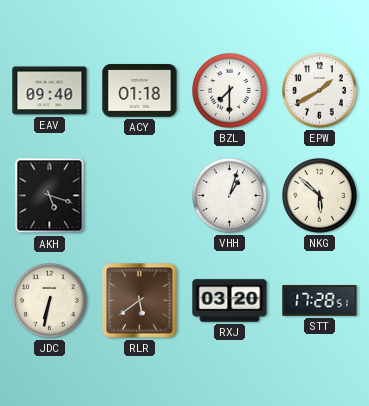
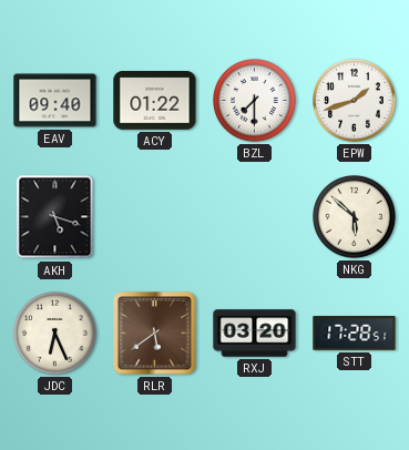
ACY: 01:18 -> 01:22
EPW: 1:40 -> 1:42
VHH: 1:03 -> none
JDC: 6:32 -> 6:26
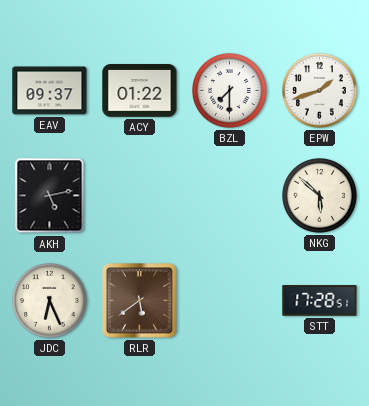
EAV: 09:40 -> 09:37
AKH: 5:18 -> 5:13
RXJ: 03:20 -> none
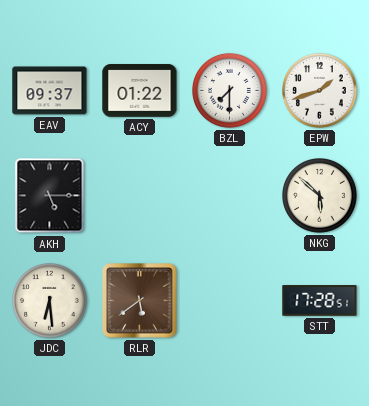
AKH: 5:13 -> 5:15
JDC: 6:26 -> 6:29
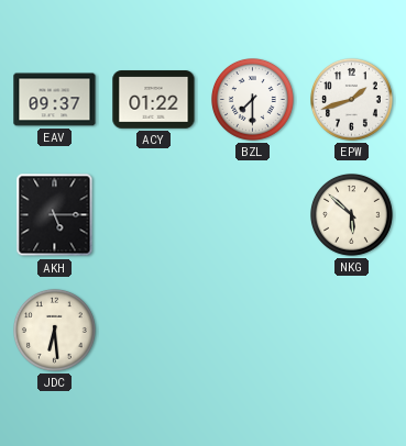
RLR: 5:39 -> none
STT: 17:28 -> none
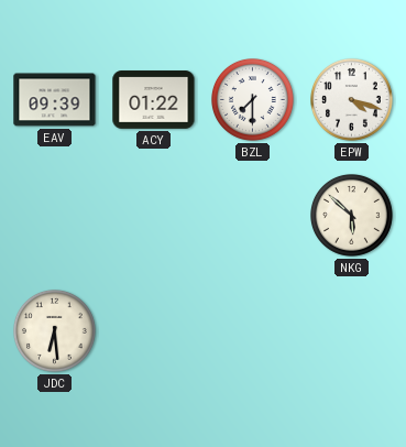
EAV: 09:37 -> 09:39
EPW: 1:42 -> 4:18
AKH: 5:15 -> none
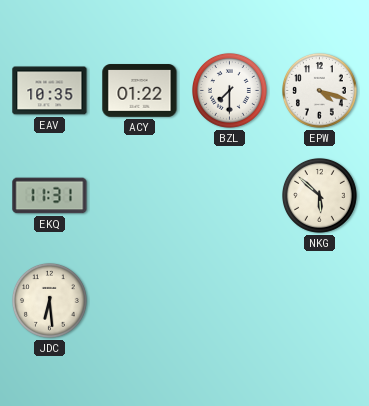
EAV: 09:39 -> 10:35
EKQ: none -> 11:31
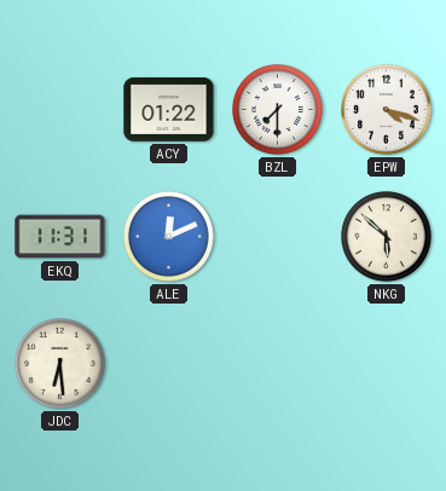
EAV: 10:35 -> none
ALE: none -> 12:11
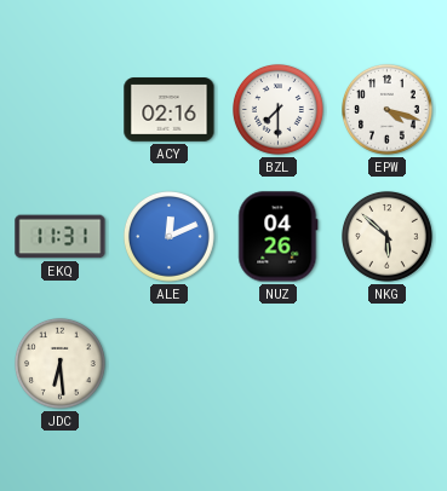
ACY: 01:22 -> 02:16
NUZ: none -> 04:26
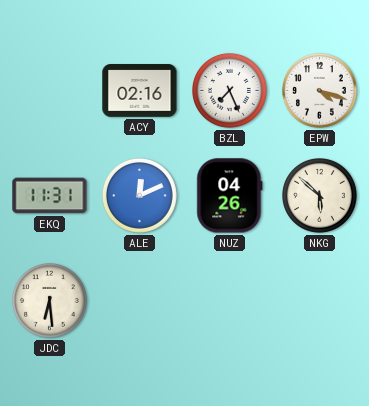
BZL: 7:30 -> 7:26
